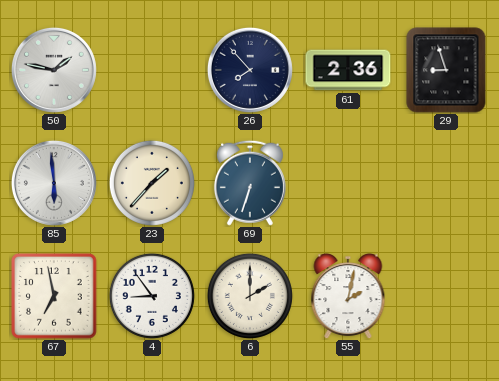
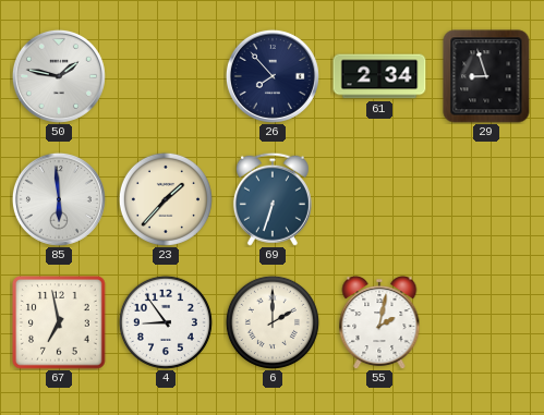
61: 2:36 -> 2:34
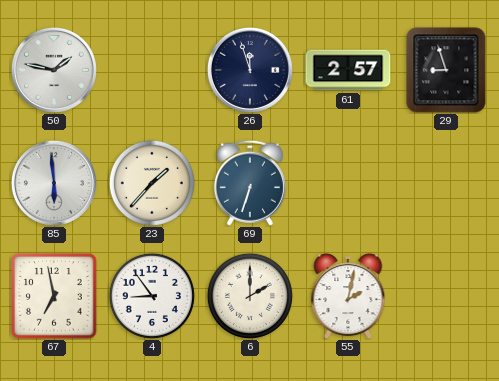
26: 7:53 -> 11:57
61: 2:34 -> 2:57
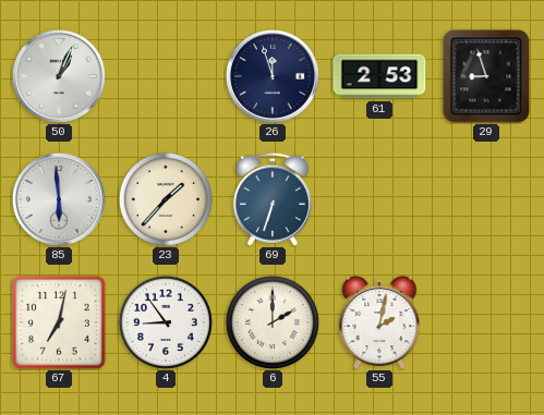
50: 1:47 -> 1:04
61: 2:57 -> 2:53
67: 6:58 -> 7:02
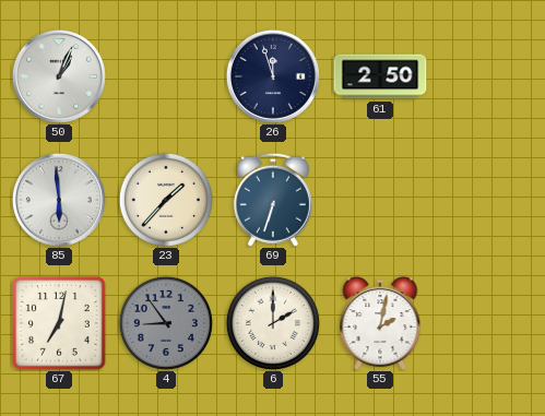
61: 2:53 -> 2:50
29: 8:57 -> none
4 dial: white -> grey
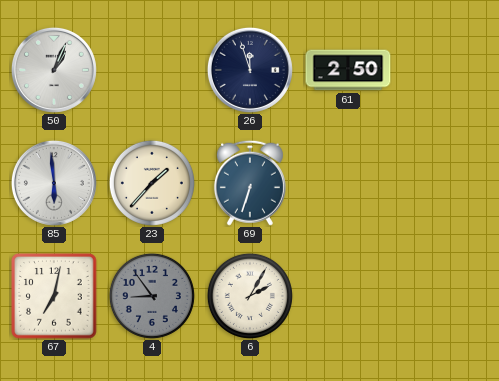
6: 2:00 -> 2:05
55: 2:02 -> none
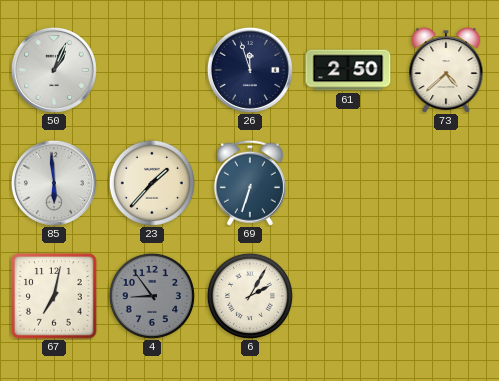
73: none -> 4:38
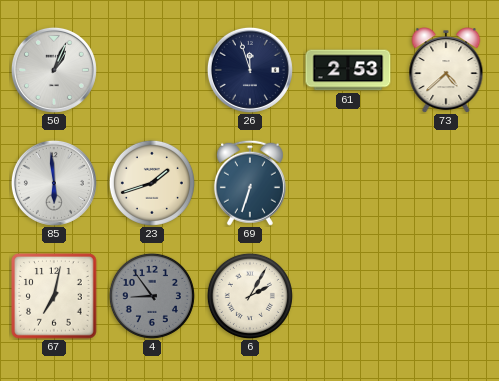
61: 2:50 -> 2:53
23: 1:37 -> 1:42
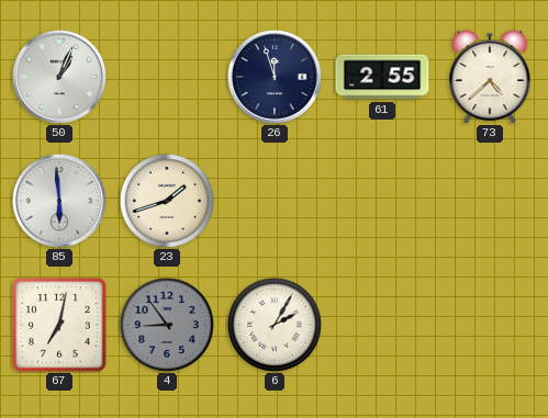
61: 2:53 -> 2:55
69: 6:33 -> none
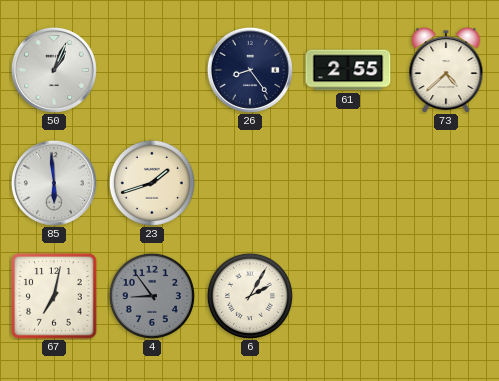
26: 11:57 -> 8:24
